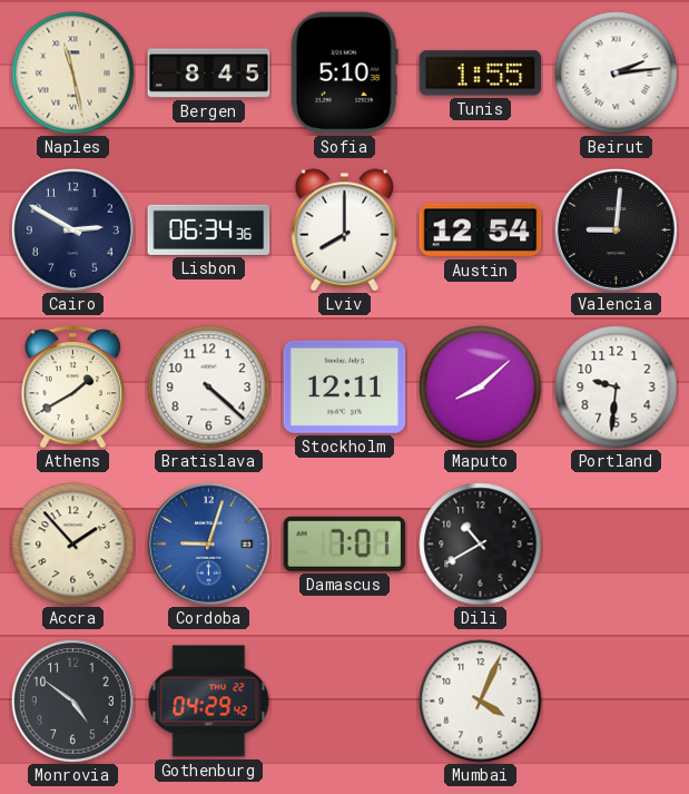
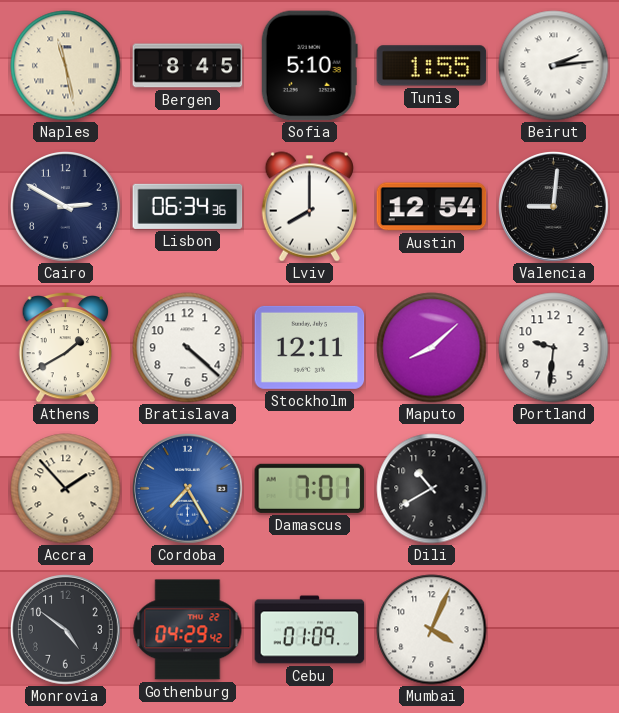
Cordoba: 9:03 -> 7:25
Cebu: none -> 01:09
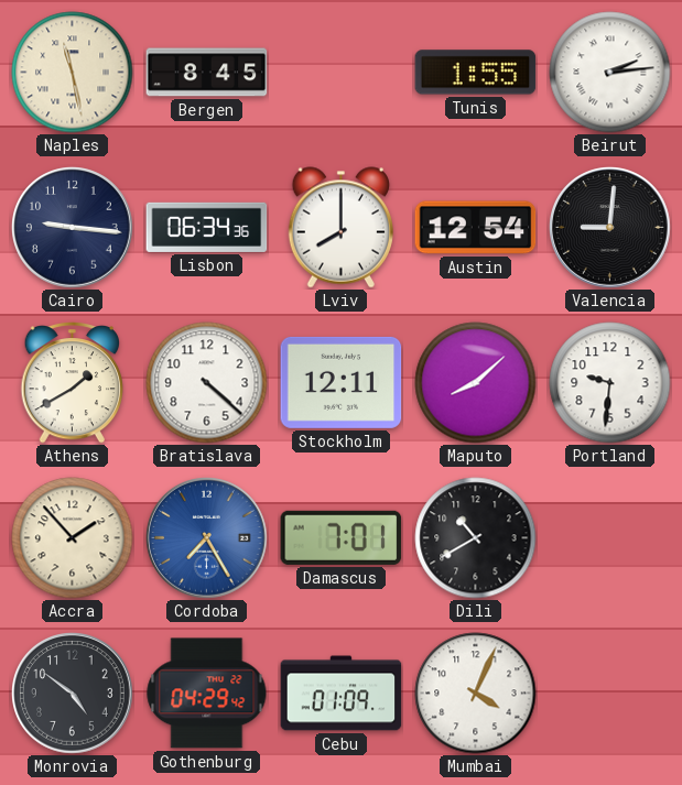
Sofia: 5:10 -> none
Cairo: 2:50 -> 9:16
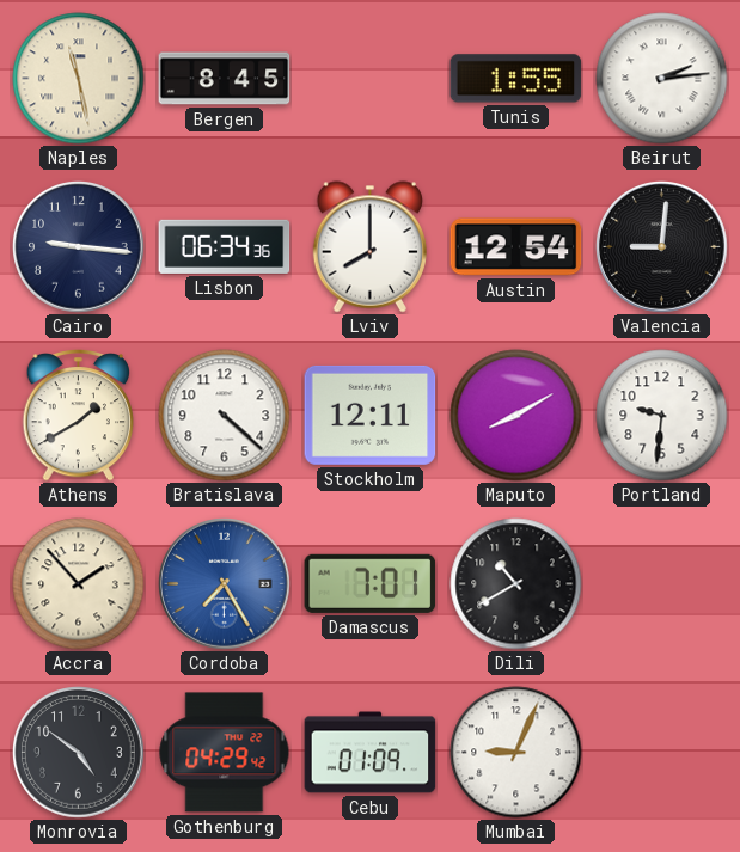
Maputo: 8:08 -> 8:10
Mumbai: 4:04 -> 9:04
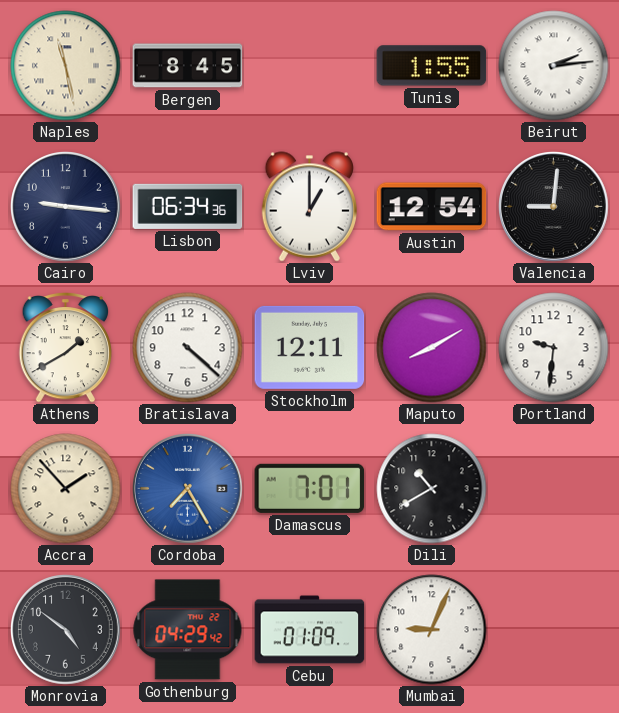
Lviv: 8:00 -> 1:00
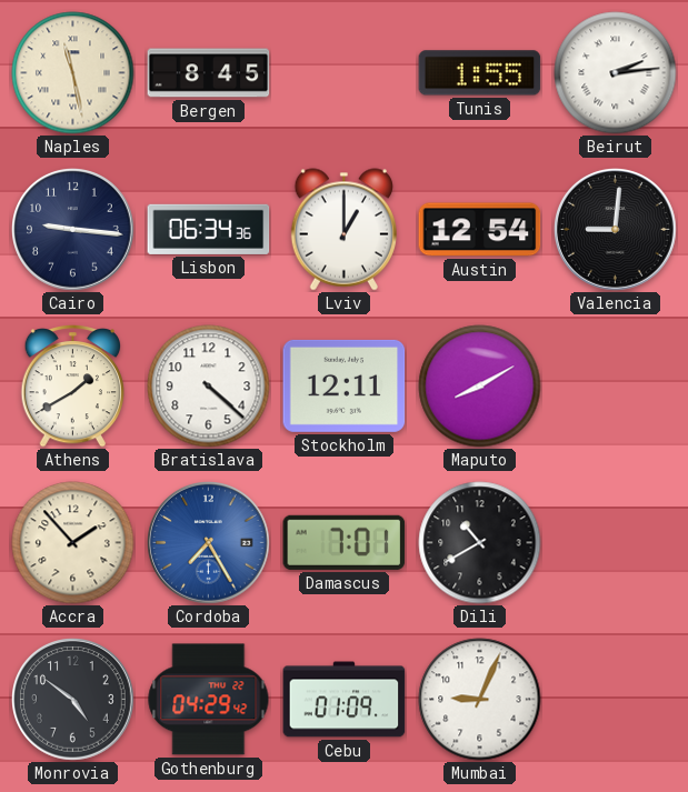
Portland: 9:31 -> none
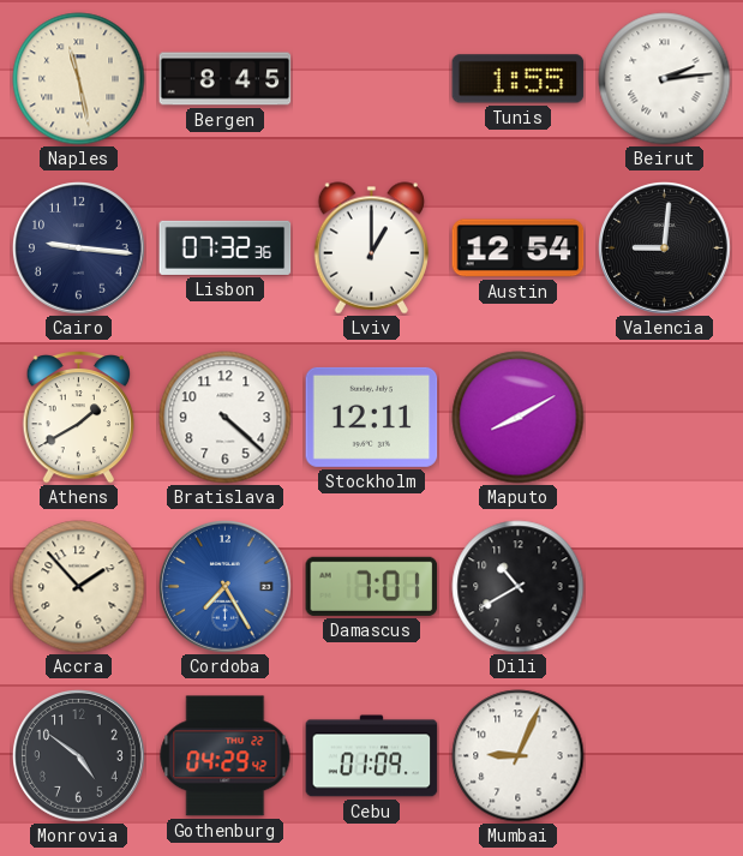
Lisbon: 06:34 -> 07:32
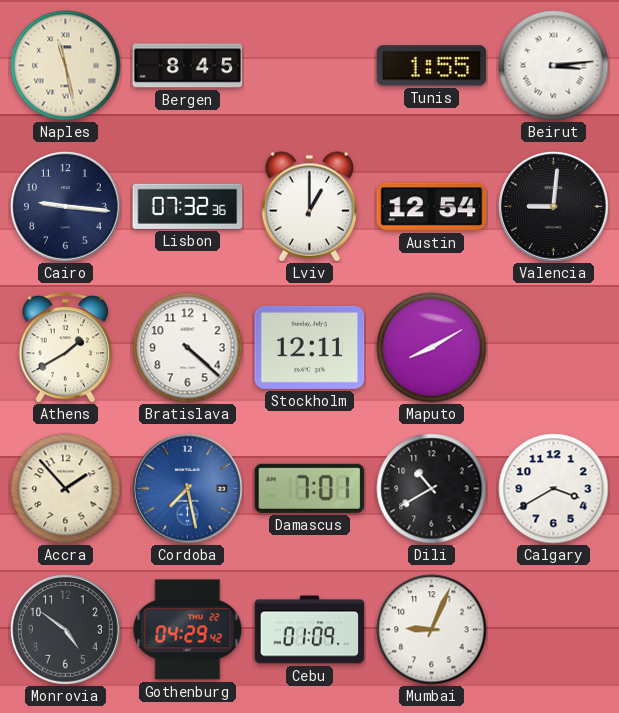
Beirut: 2:14 -> 3:14
Cordoba: 7:25 -> 7:28
Calgary: none -> 3:40
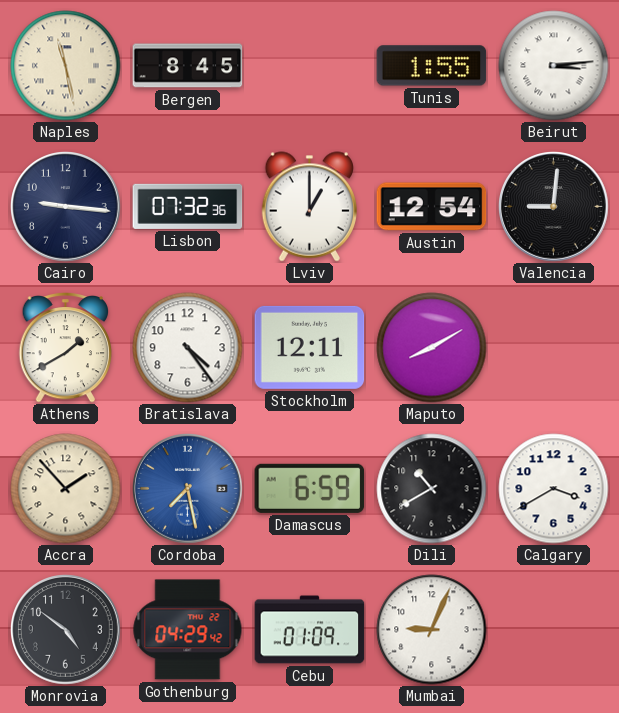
Bratislava: 4:22 -> 4:24
Damascus: 7:01 -> 6:59
